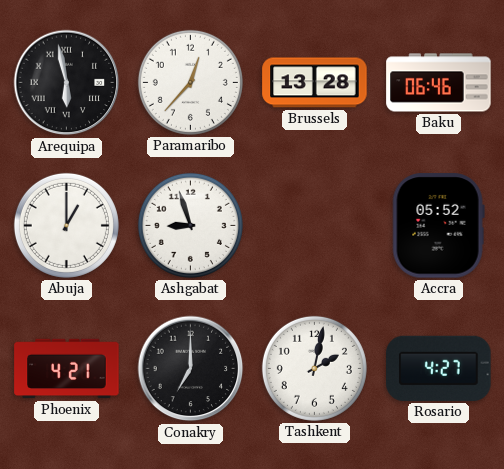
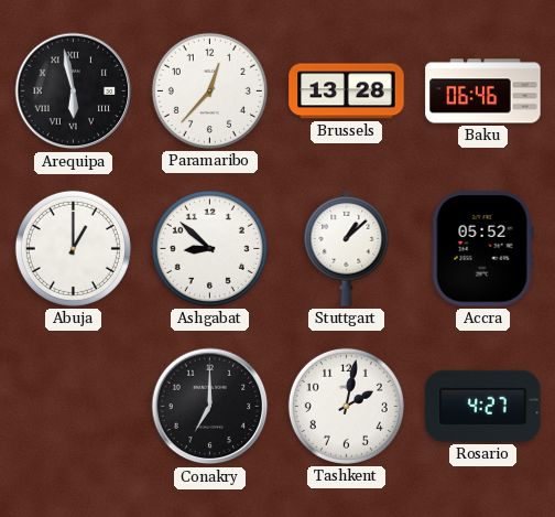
Ashgabat: 8:57 -> 8:52
Stuttgart: none -> 1:08
Phoenix: 4:21 -> none
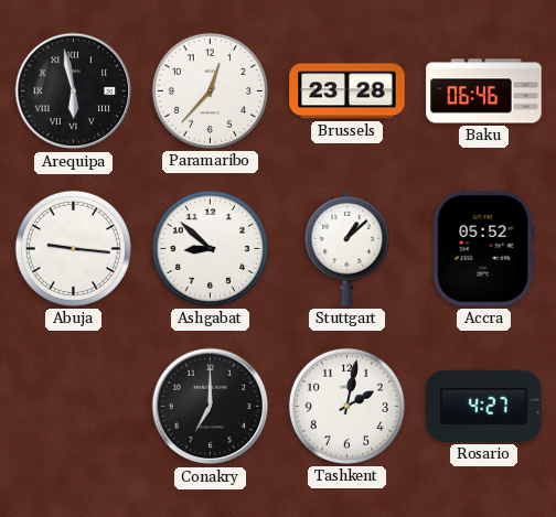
Brussels: 13:28 -> 23:28
Abuja: 1:00 -> 9:16
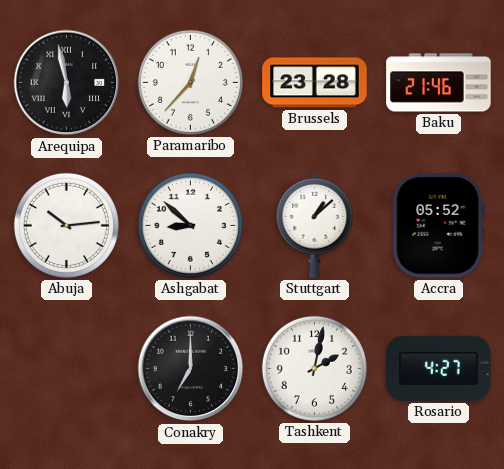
Baku: 06:46 -> 21:46
Abuja: 9:16 -> 10:14
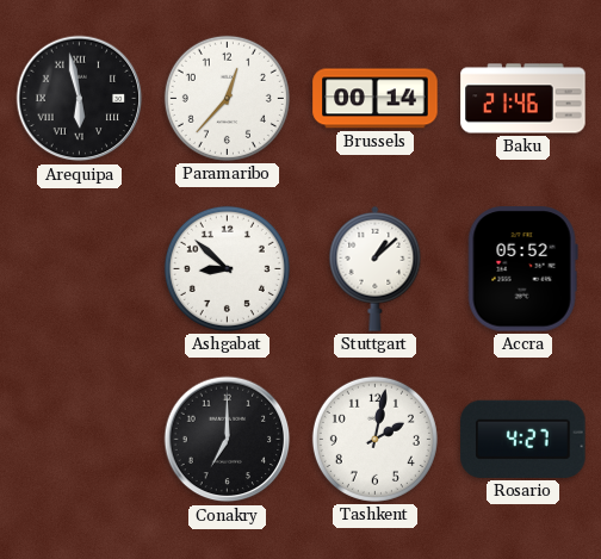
Brussels: 23:28 -> 00:14
Abuja: 10:14 -> none
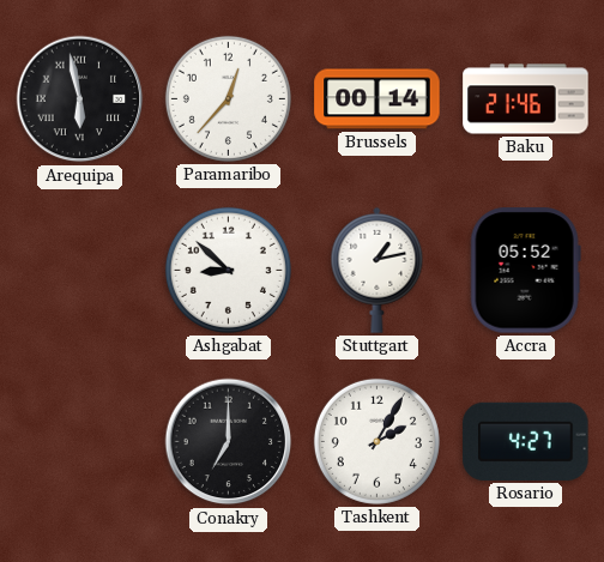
Stuttgart: 1:08 -> 1:13
Tashkent: 2:02 -> 2:05
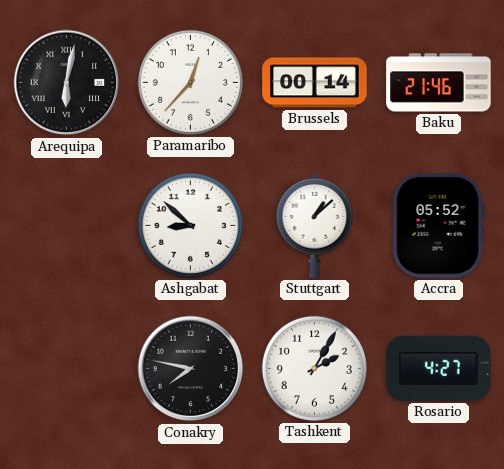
Arequipa: 5:58 -> 6:02
Stuttgart: 1:13 -> 1:08
Conakry: 7:00 -> 7:47
